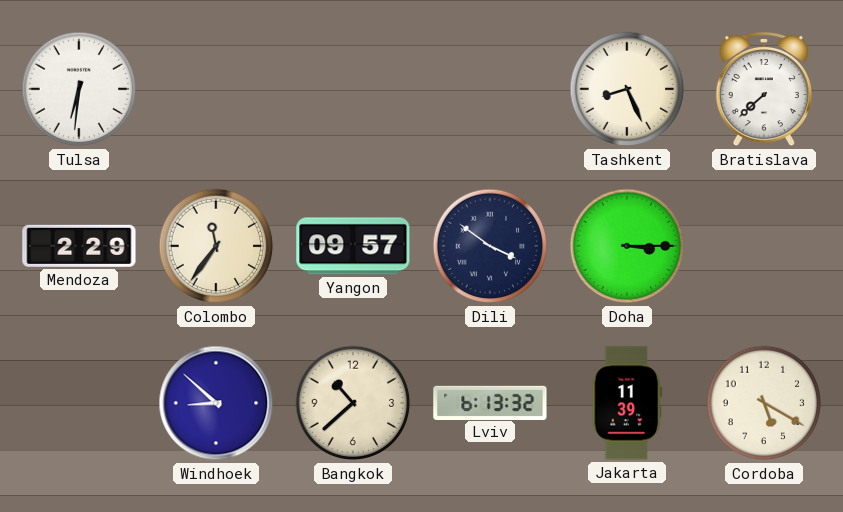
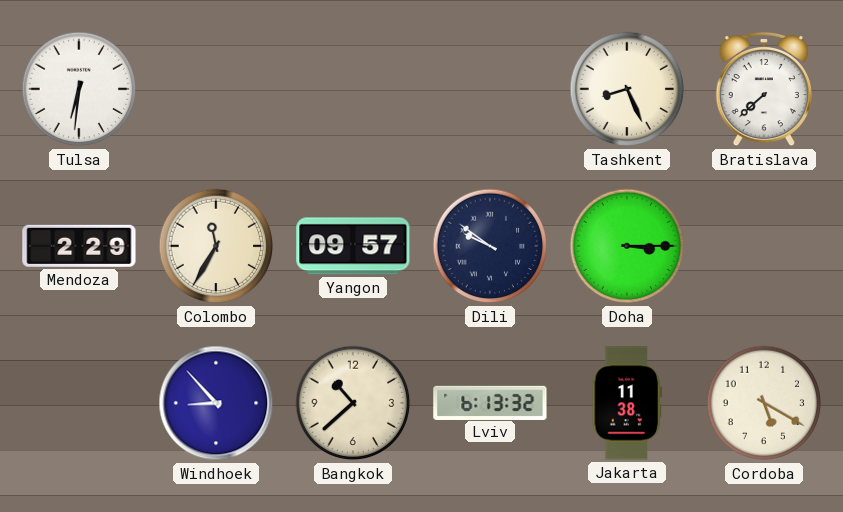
Colombo: 11:36 -> 11:35
Dili: 3:51 -> 9:51
Windhoek: 8:52 -> 8:53
Jakarta: 11:39 -> 11:38
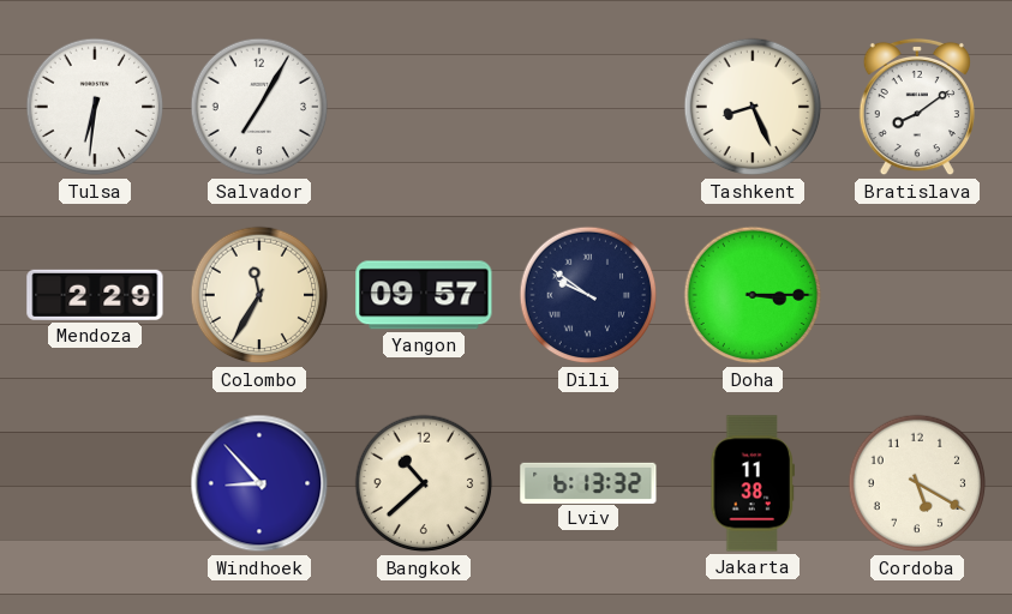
Salvador: none -> 7:05
Bratislava: 7:38 -> 8:09
